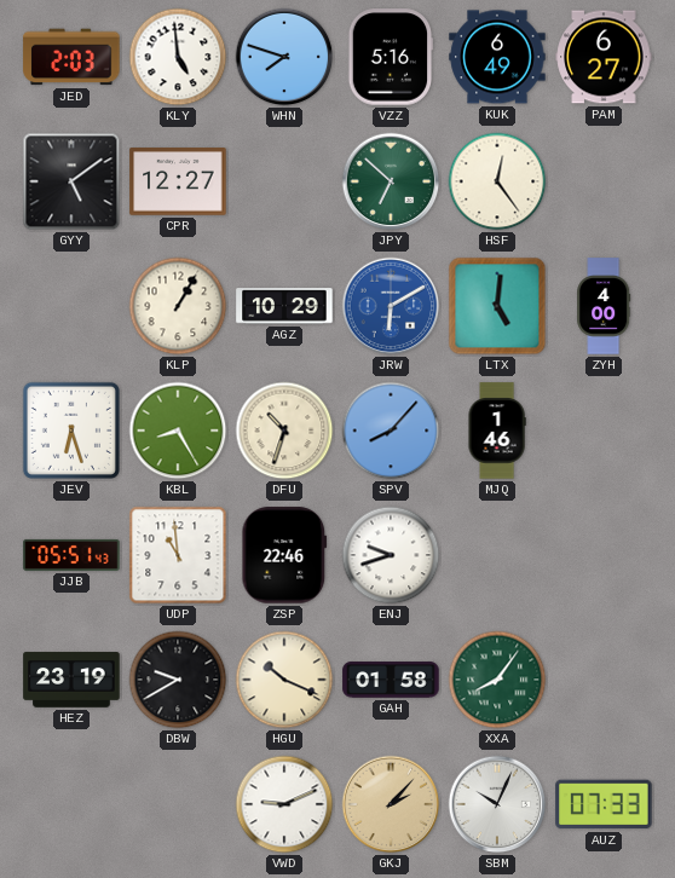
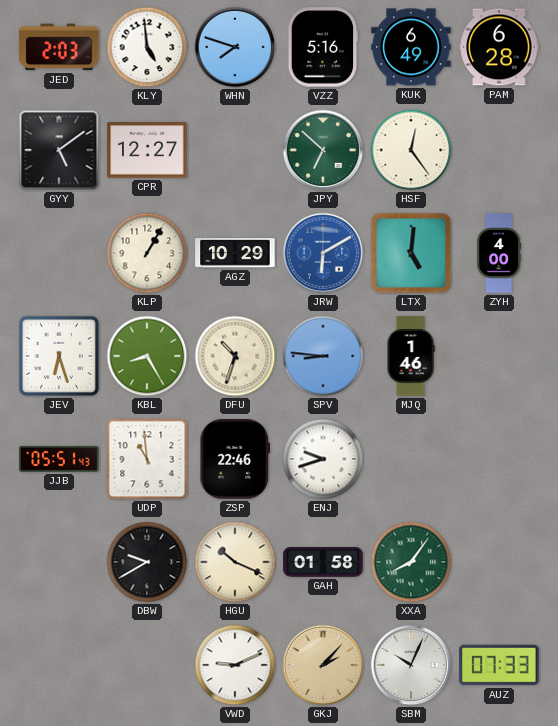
PAM: 6:27 -> 6:28
SPV: 8:07 -> 8:46
HEZ: 23:19 -> none
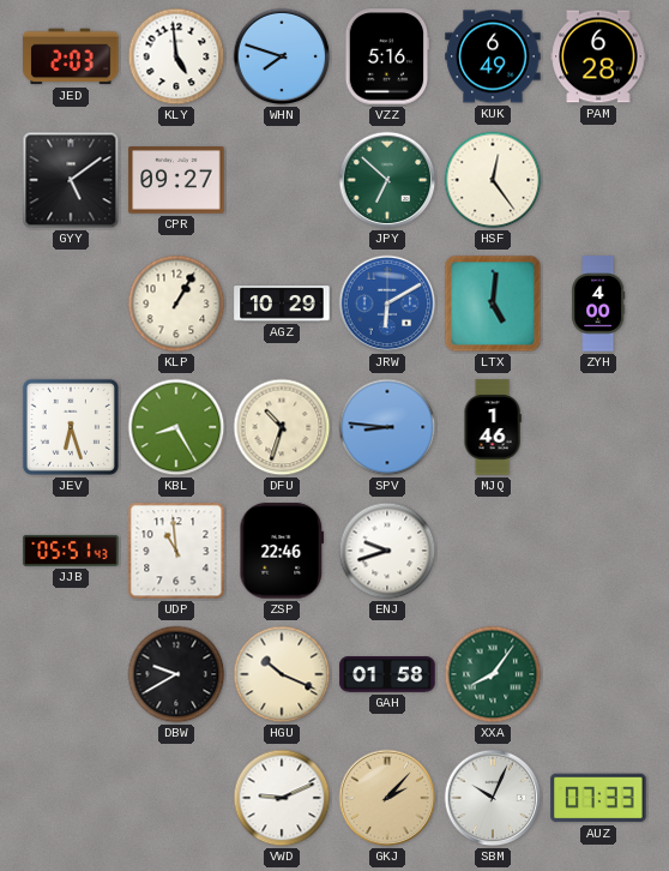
CPR: 12:27 -> 09:27
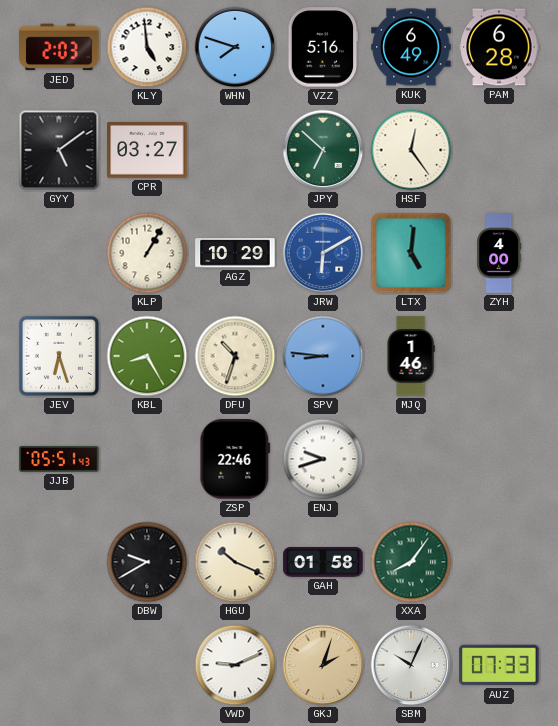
CPR: 09:27 -> 03:27
UDP: 10:59 -> none
GKJ: 2:07 -> 2:03
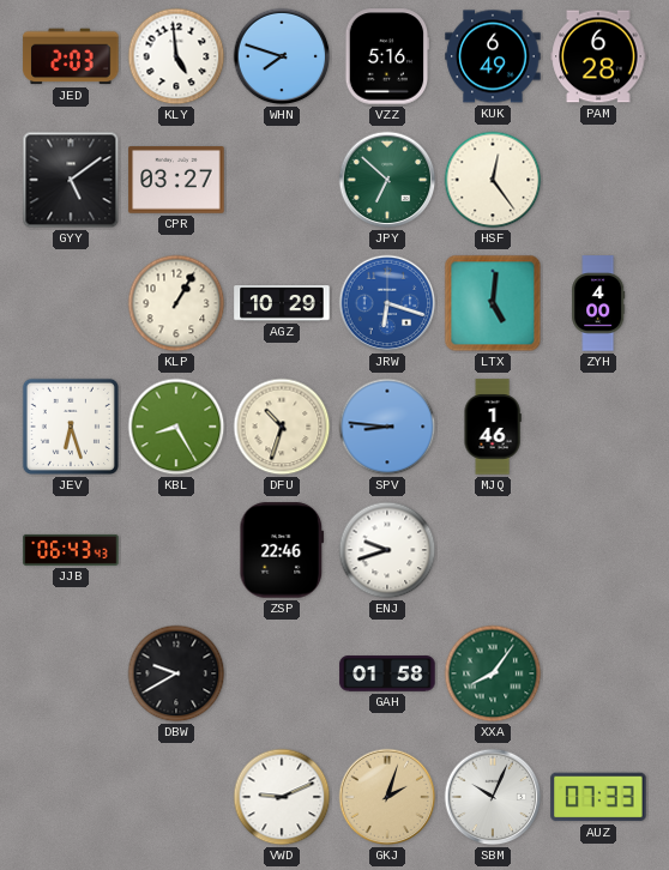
JRW: 6:10 -> 6:18
JJB: 05:51 -> 06:43
HGU: 10:19 -> none
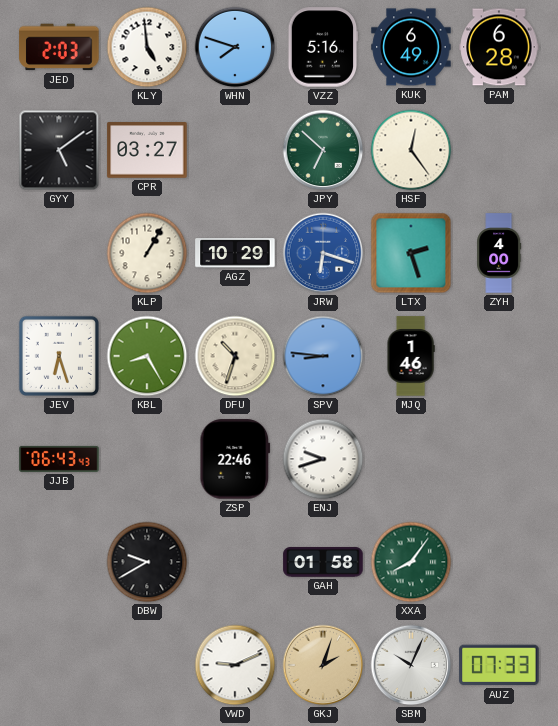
LTX: 5:01 -> 2:27
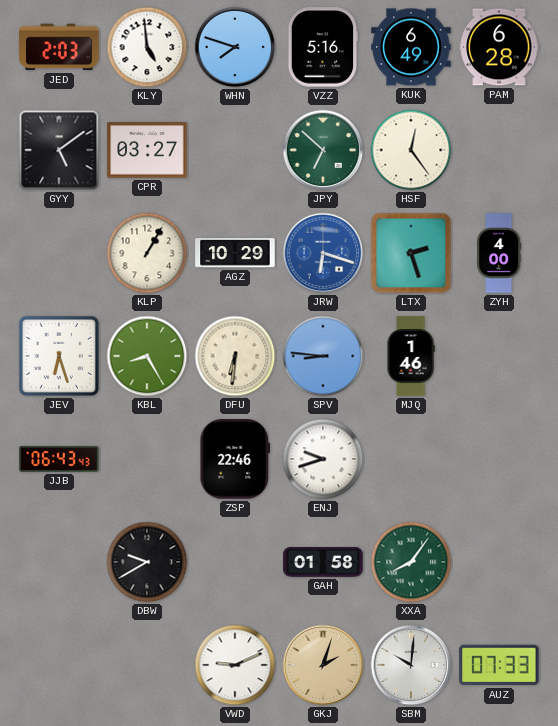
DFU: 10:33 -> 6:31
SBM: 10:04 -> 10:01
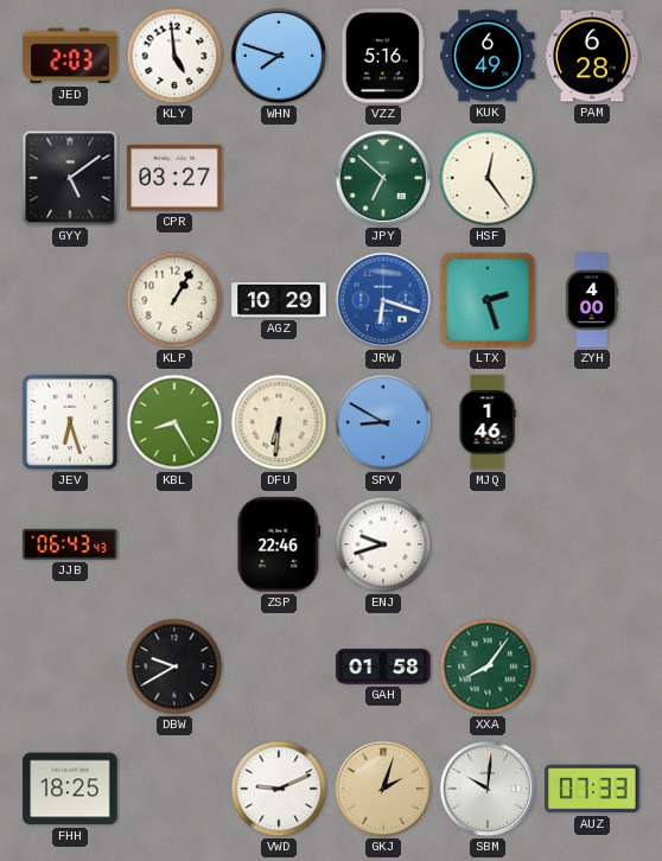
SPV: 8:46 -> 8:50
FHH: none -> 18:25
